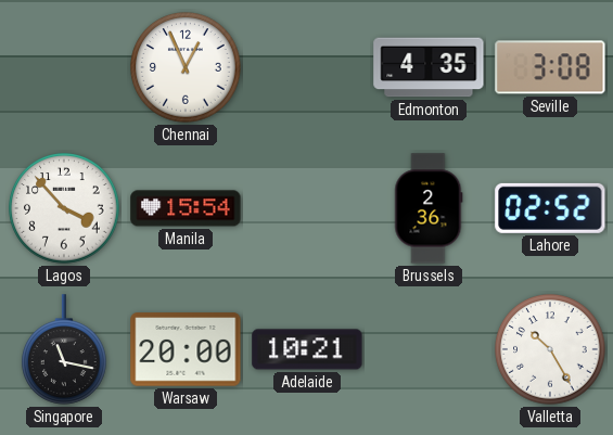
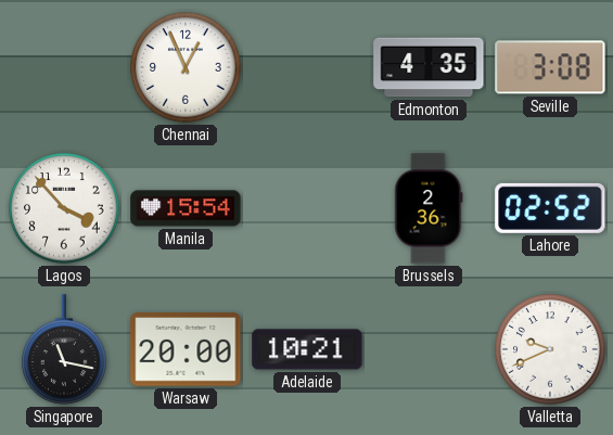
Valletta: 10:25 -> 9:41
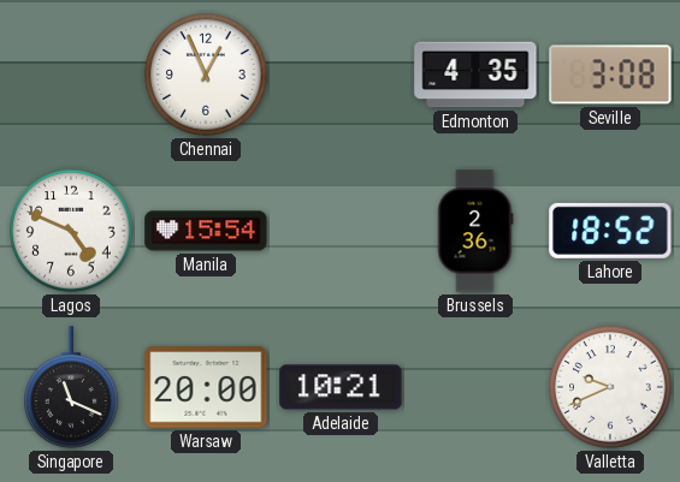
Lagos: 3:53 -> 4:49
Lahore: 02:52 -> 18:52
Singapore: 11:17 -> 11:19
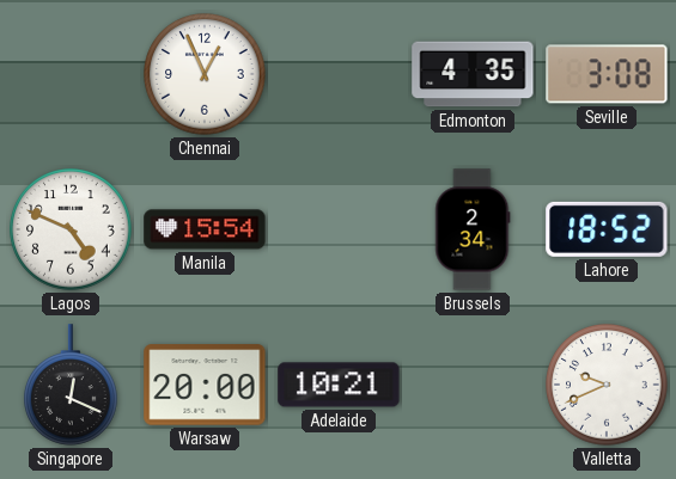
Brussels: 2:36 -> 2:34
Singapore: 11:19 -> 12:19
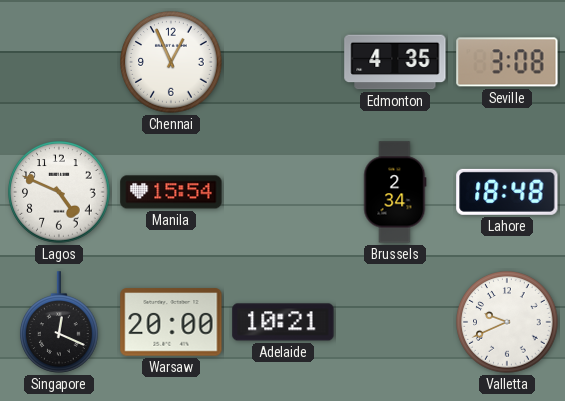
Lahore: 18:52 -> 18:48
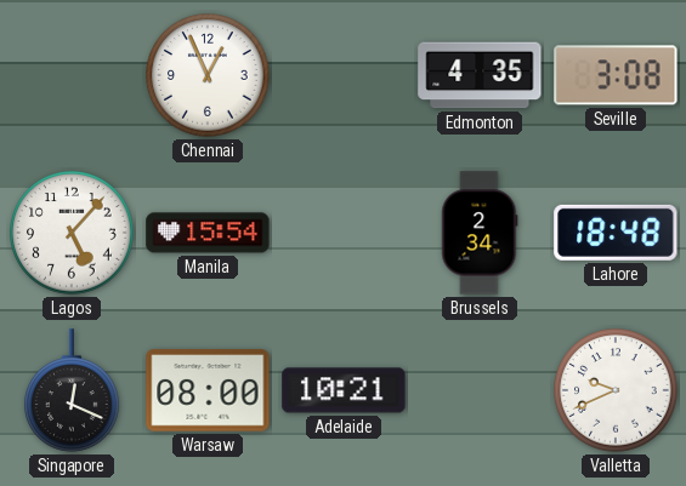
Lagos: 4:49 -> 5:07
Warsaw: 20:00 -> 08:00
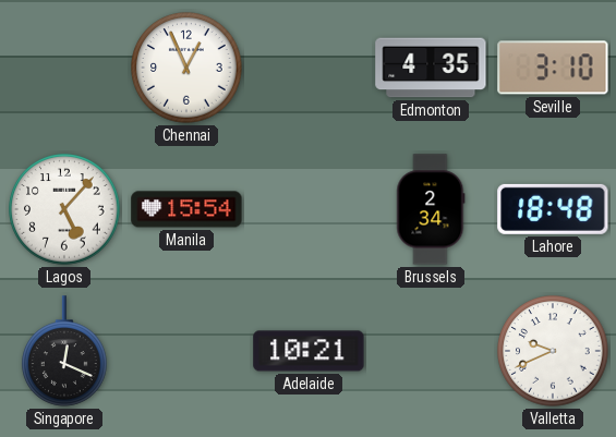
Seville: 3:08 -> 3:10
Warsaw: 08:00 -> none
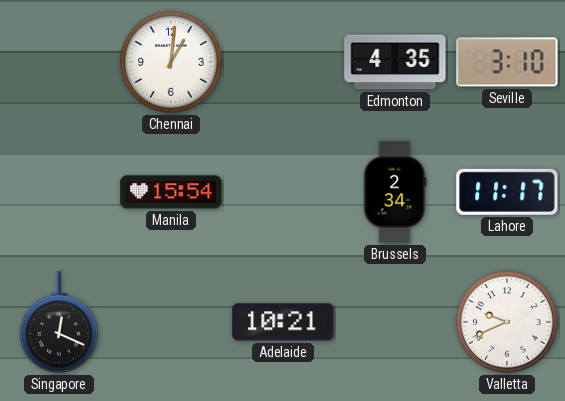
Chennai: 12:56 -> 1:01
Lagos: 5:07 -> none
Lahore: 18:48 -> 11:17
